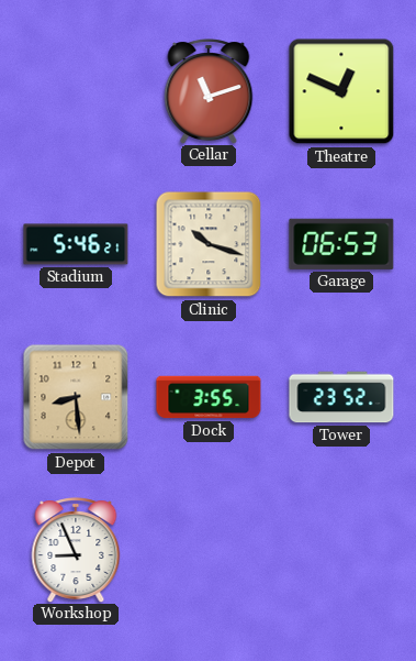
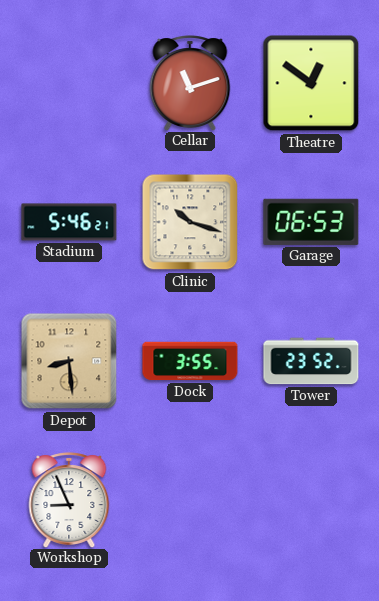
Theatre: 12:49 -> 12:51
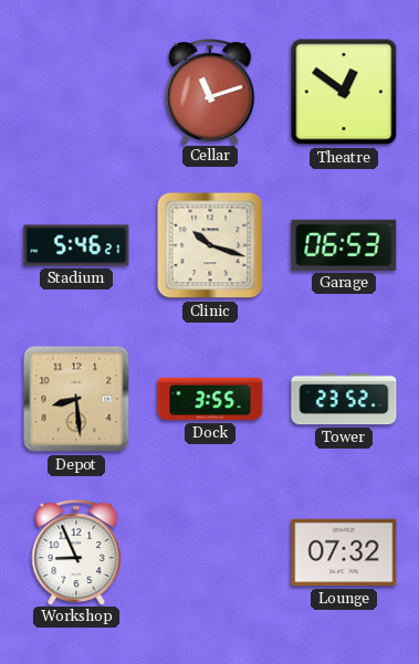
Lounge: none -> 07:32
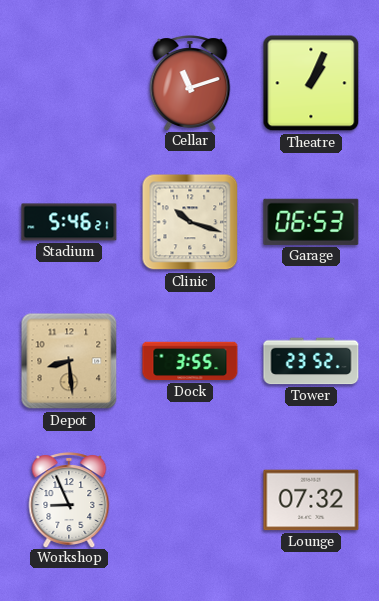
Theatre: 12:51 -> 1:04
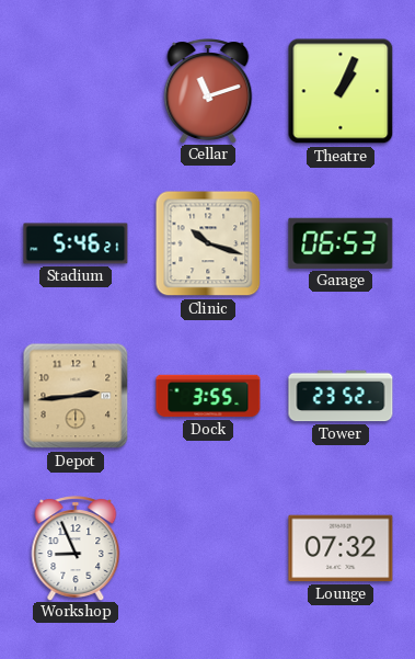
Depot: 8:29 -> 2:44
